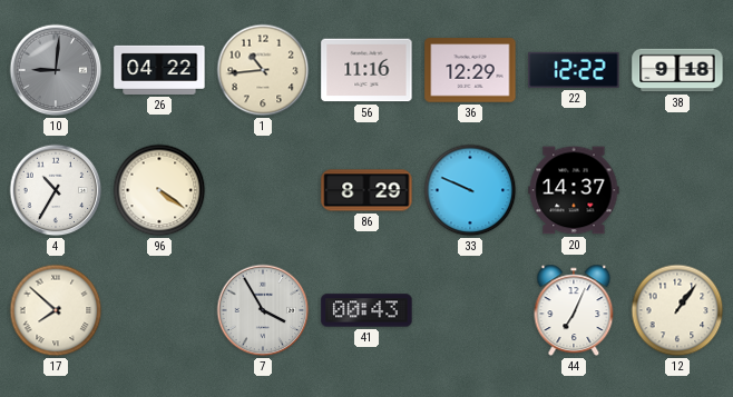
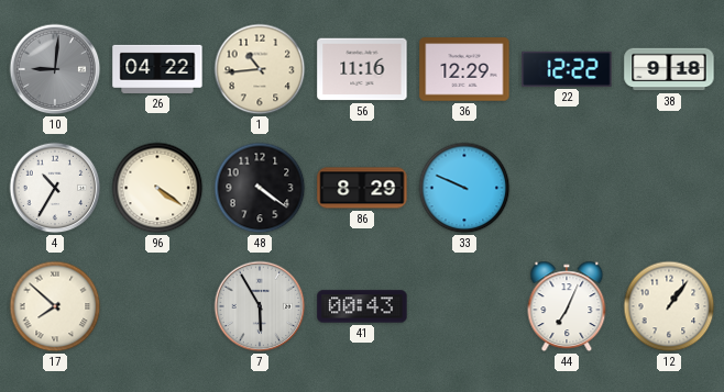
48: none -> 4:21
20: 14:37 -> none
7: 3:55 -> 5:55
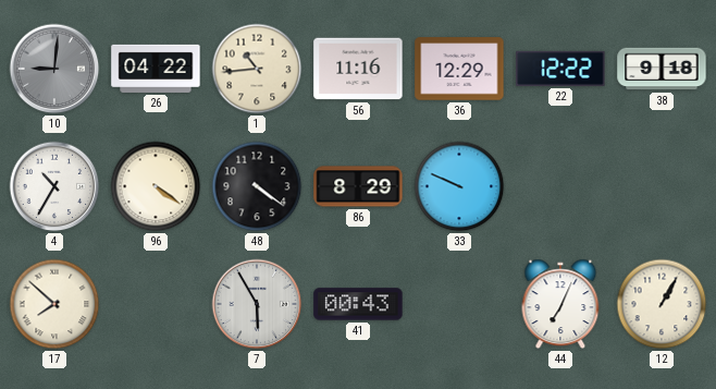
12: 1:06 -> 1:05
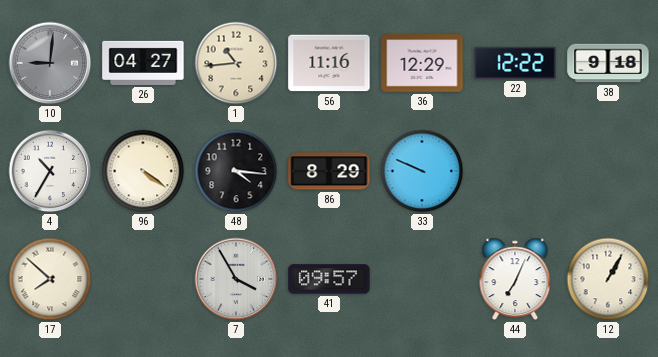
26: 04:22 -> 04:27
48: 4:21 -> 4:16
7: 5:55 -> 3:55
41: 00:43 -> 09:57
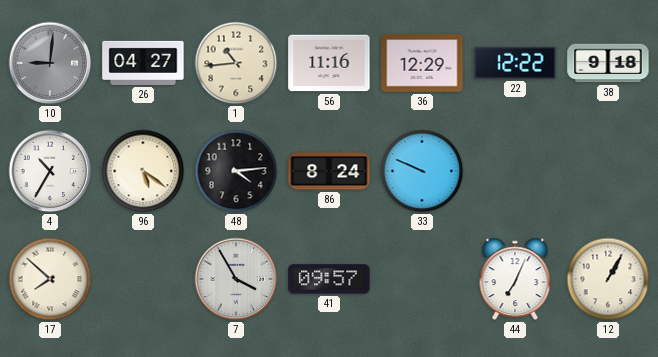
96: 4:21 -> 5:21
48: 4:16 -> 4:14
86: 8:29 -> 8:24
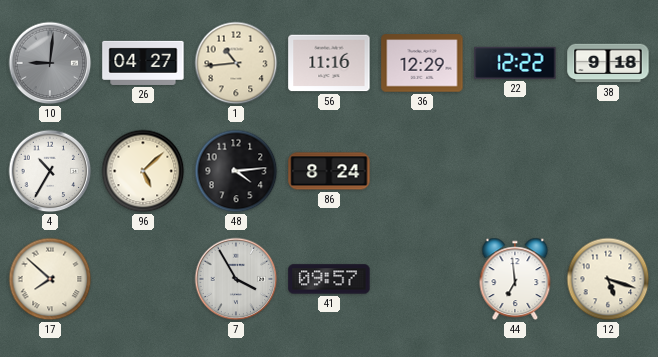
96: 5:21 -> 5:08
33: 9:49 -> none
44: 7:04 -> 6:59
12: 1:05 -> 5:18
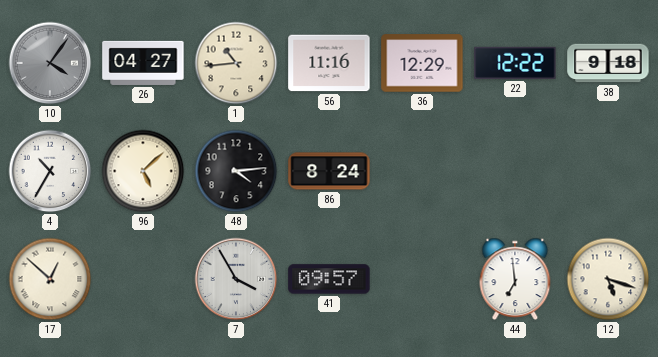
10: 9:01 -> 4:06
17: 7:52 -> 12:52
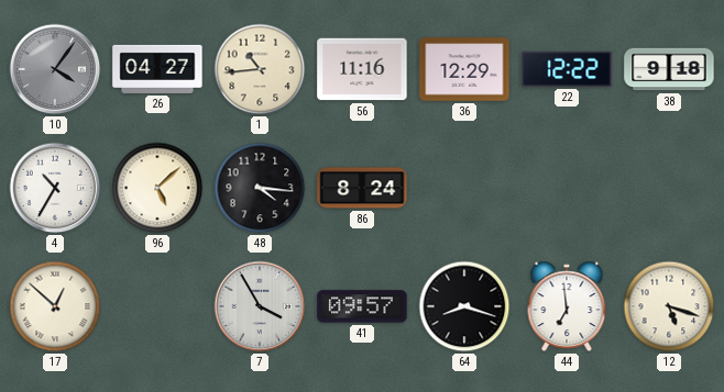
48: 4:14 -> 4:16
64: none -> 8:18
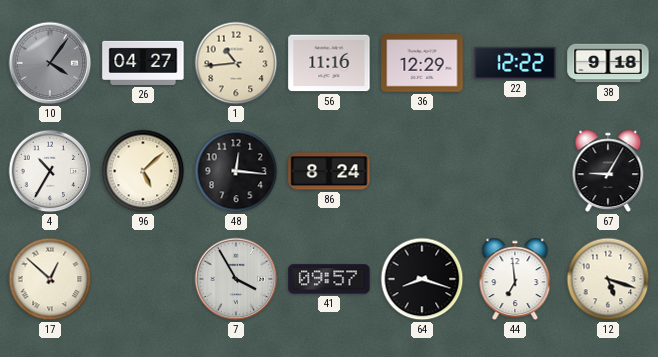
48: 4:16 -> 12:16
67: none -> 9:05
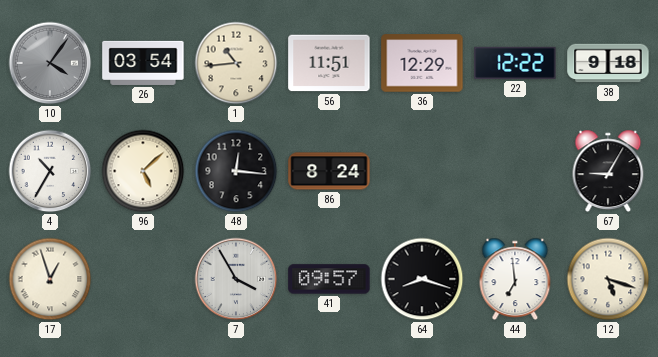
26: 04:27 -> 03:54
56: 11:16 -> 11:51
17: 12:52 -> 12:57
